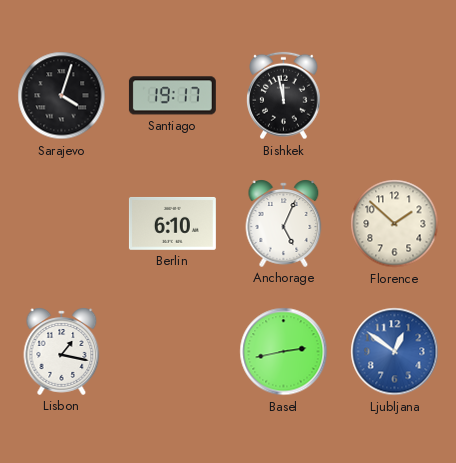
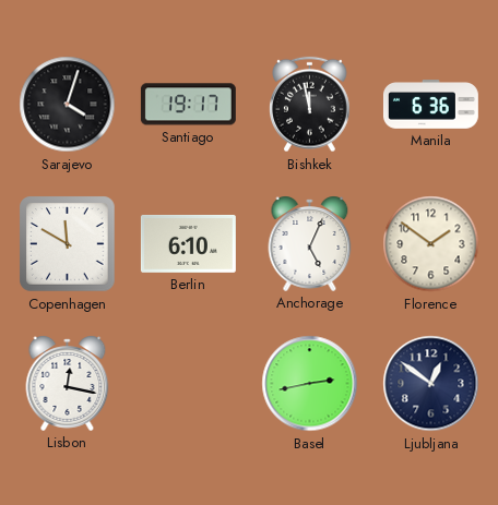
Manila: none -> 6:36
Copenhagen: none -> 11:50
Florence: 1:52 -> 1:51
Lisbon: 1:17 -> 12:17
Ljubljana dial: blue -> navy
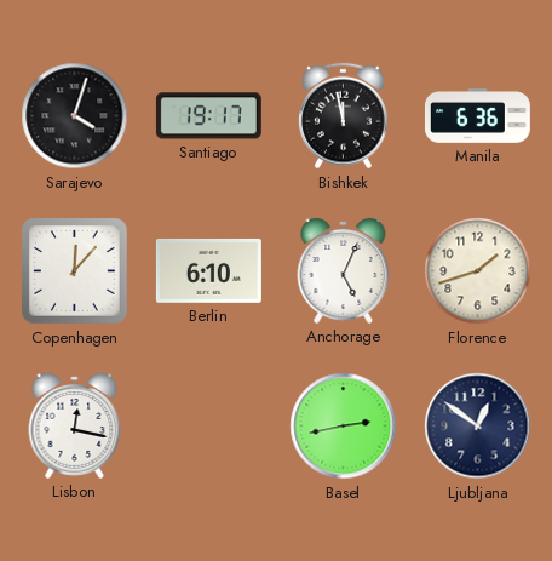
Copenhagen: 11:50 -> 12:07
Florence: 1:51 -> 1:42
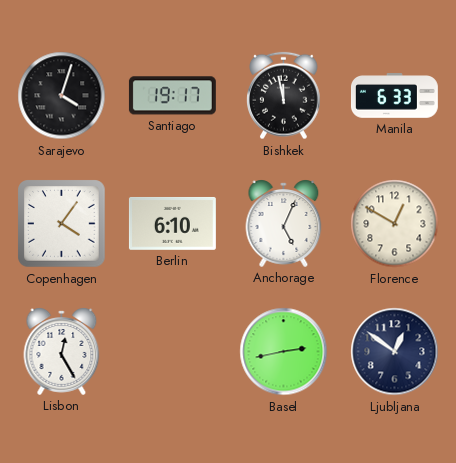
Manila: 6:36 -> 6:33
Copenhagen: 12:07 -> 4:06
Florence: 1:42 -> 12:50
Lisbon: 12:17 -> 12:25
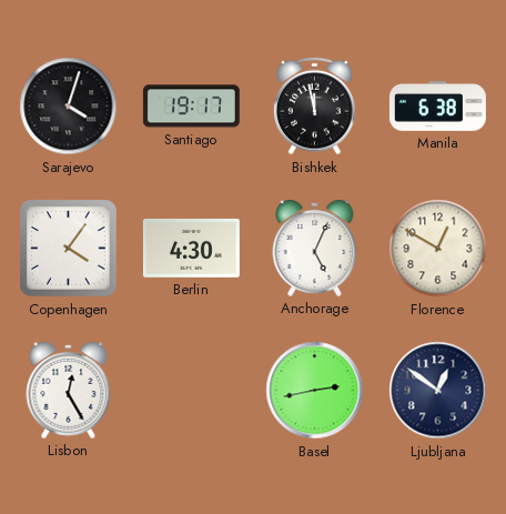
Manila: 6:33 -> 6:38
Berlin: 6:10 -> 4:30
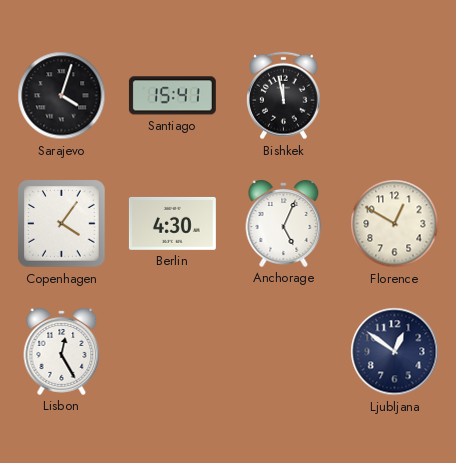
Santiago: 19:17 -> 15:41
Manila: 6:38 -> none
Basel: 2:43 -> none
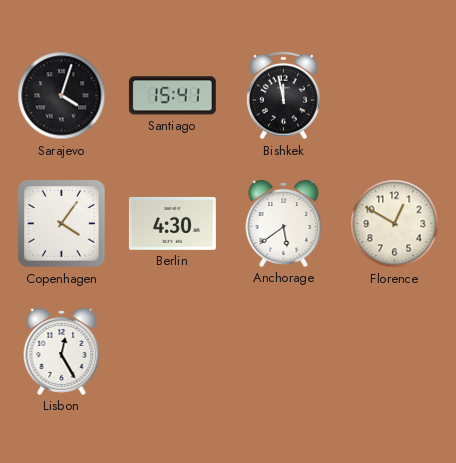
Anchorage: 5:04 -> 5:39
Ljubljana: 12:51 -> none
